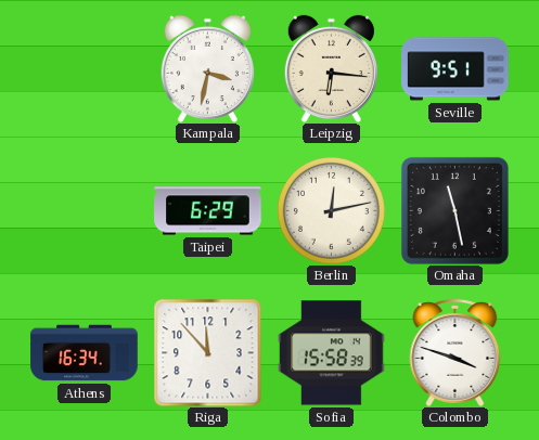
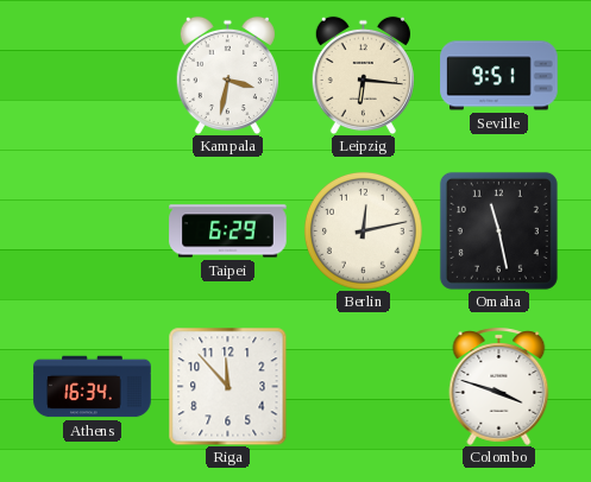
Sofia: 15:58 -> none
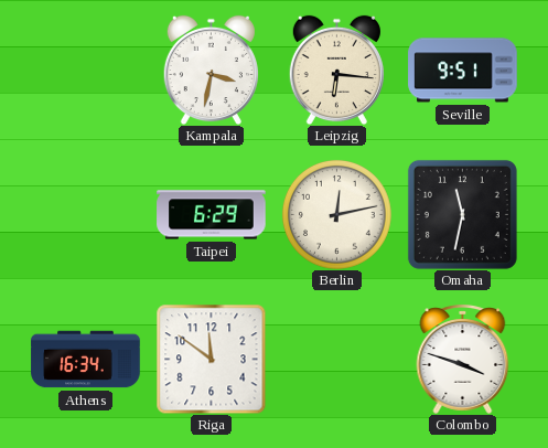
Omaha: 11:28 -> 11:32
Riga: 11:53 -> 11:51
